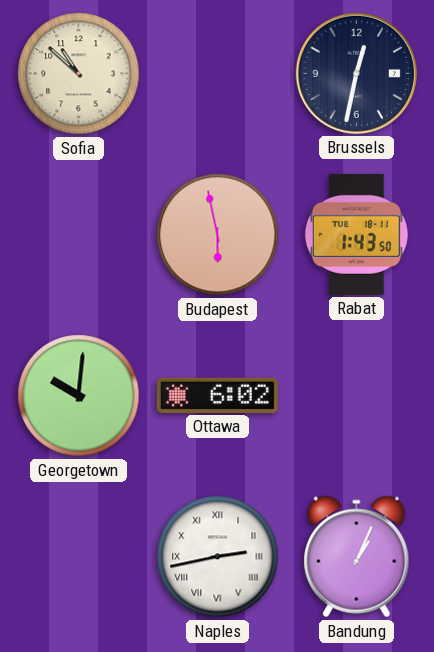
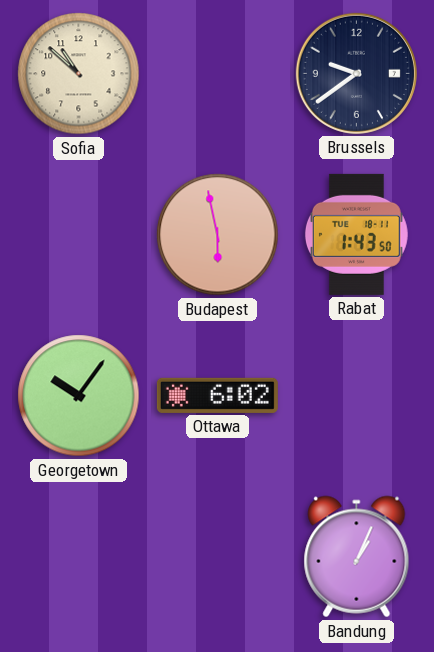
Brussels: 12:32 -> 9:39
Georgetown: 10:01 -> 10:06
Naples: 2:43 -> none
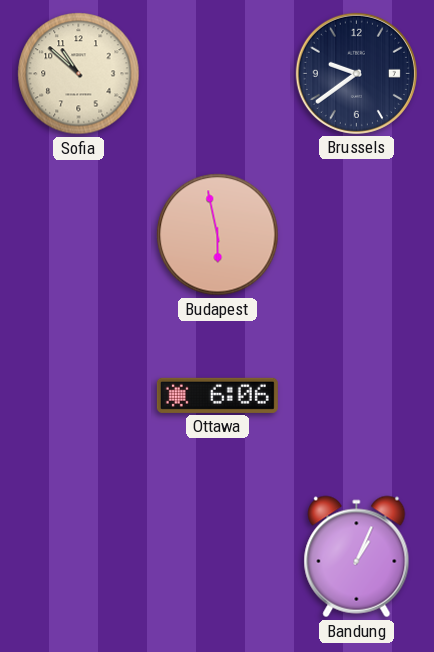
Rabat: 1:43 -> none
Georgetown: 10:06 -> none
Ottawa: 6:02 -> 6:06
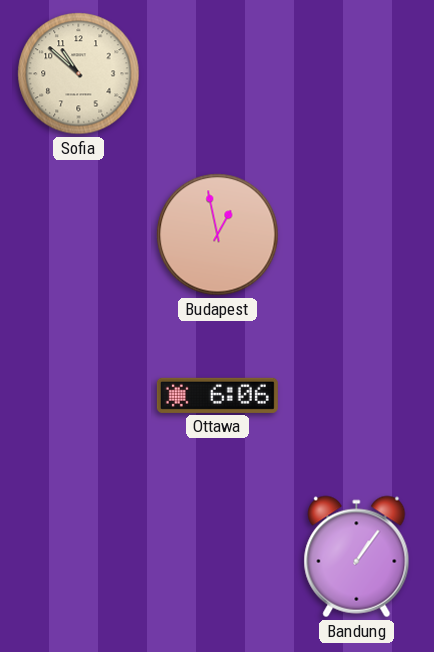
Brussels: 9:39 -> none
Budapest: 5:58 -> 12:58
Bandung: 1:04 -> 1:06
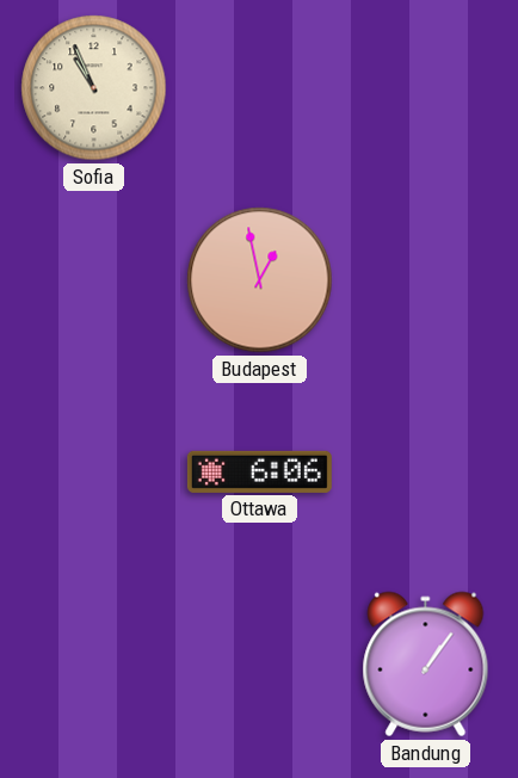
Sofia: 10:52 -> 10:56
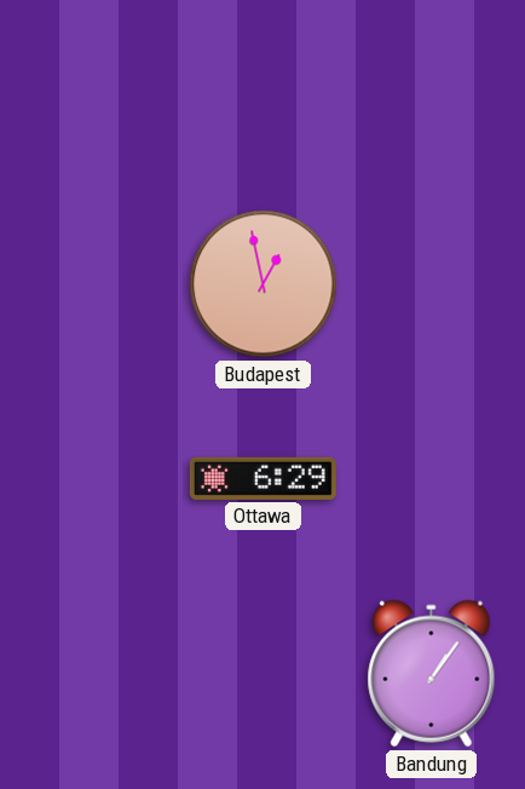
Sofia: 10:56 -> none
Ottawa: 6:06 -> 6:29
